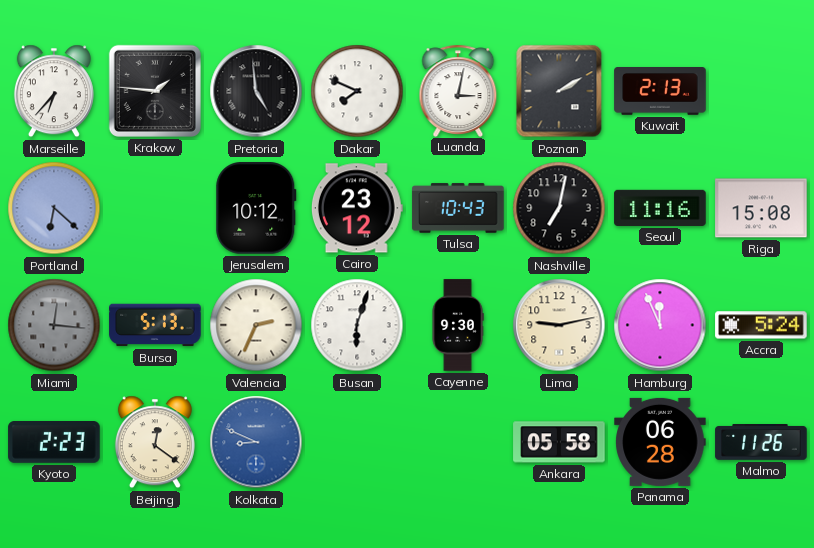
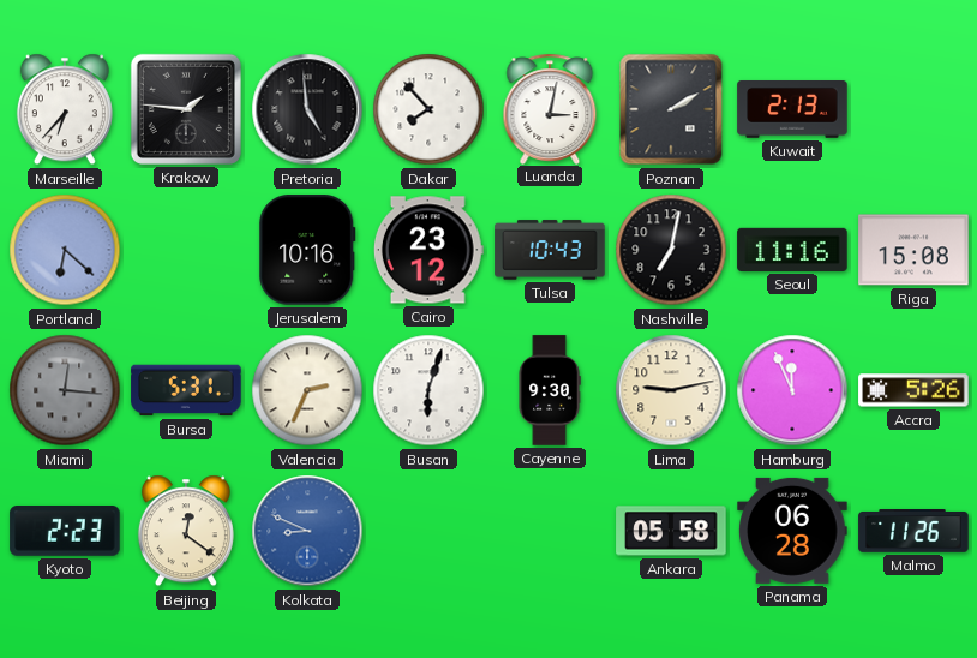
Dakar: 7:49 -> 7:53
Jerusalem: 10:12 -> 10:16
Bursa: 5:13 -> 5:31
Accra: 5:24 -> 5:26
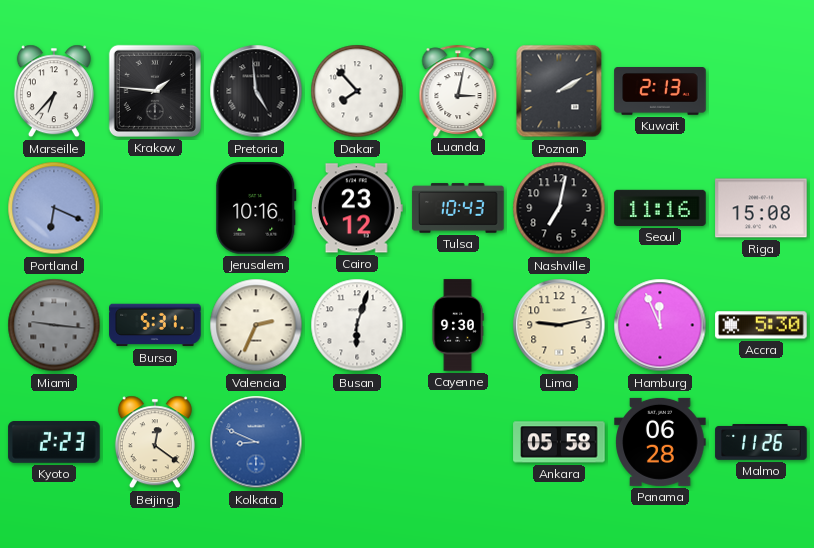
Portland: 6:22 -> 6:19
Miami: 12:16 -> 9:16
Accra: 5:26 -> 5:30
